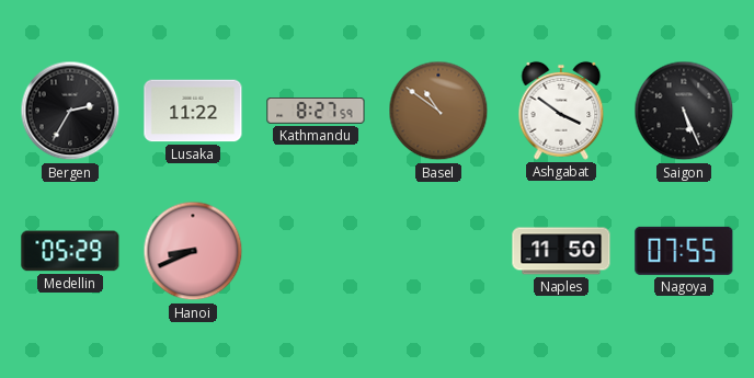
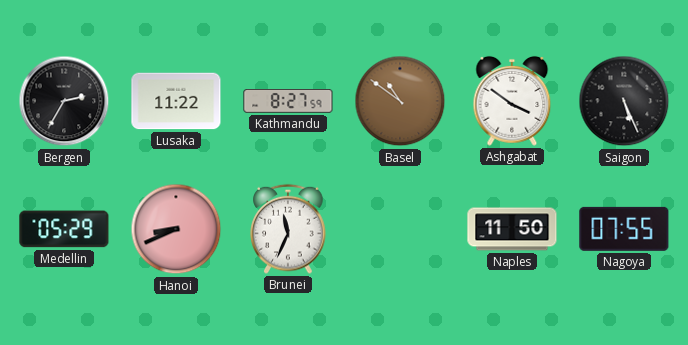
Brunei: none -> 11:34
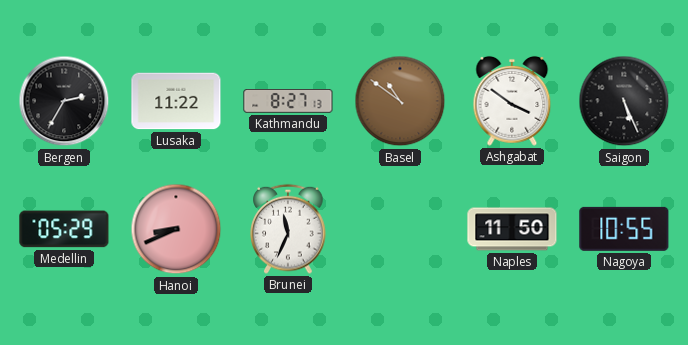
Kathmandu: 8:27:59 -> 8:27:13
Nagoya: 07:55 -> 10:55
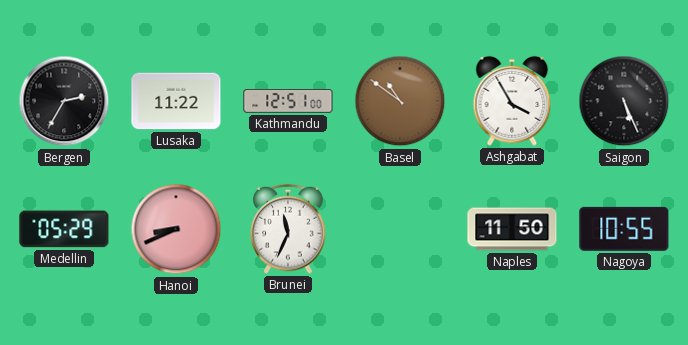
Kathmandu: 8:27 -> 12:51
Ashgabat: 3:51 -> 3:55
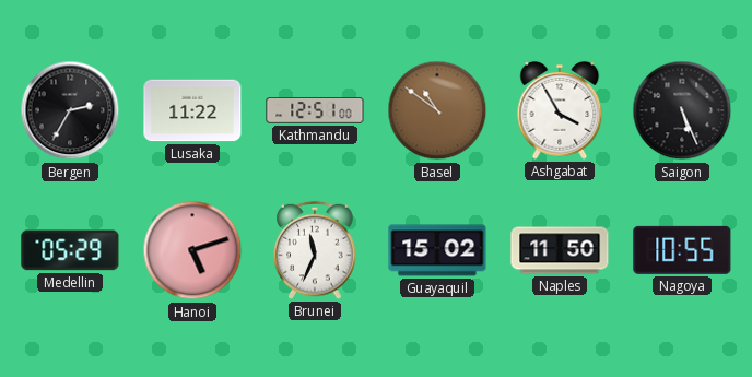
Hanoi: 8:41 -> 5:12
Guayaquil: none -> 15:02
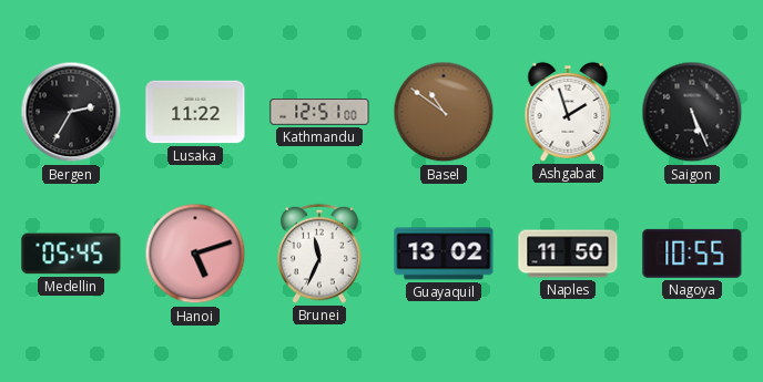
Ashgabat: 3:55 -> 1:57
Medellin: 05:29 -> 05:45
Guayaquil: 15:02 -> 13:02
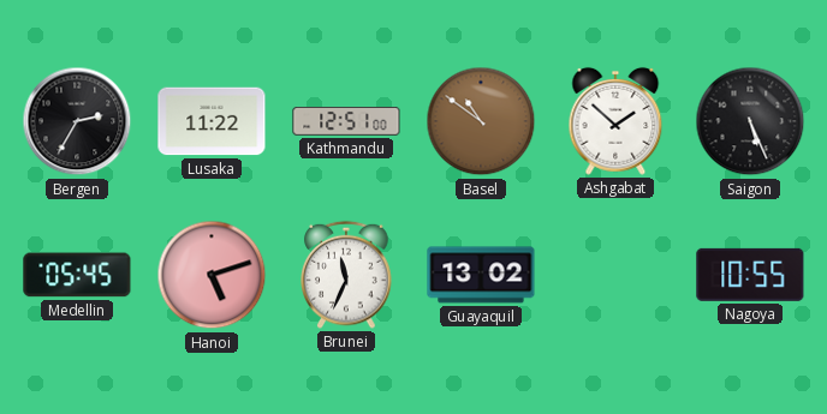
Ashgabat: 1:57 -> 1:52
Naples: 11:50 -> none
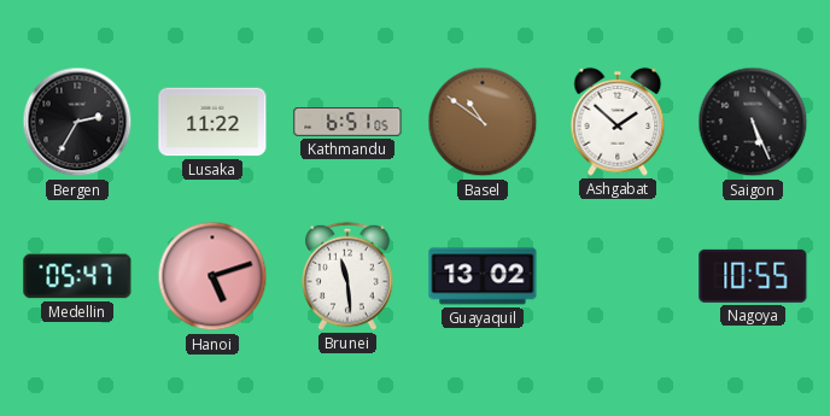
Kathmandu: 12:51 -> 6:51
Medellin: 05:45 -> 05:47
Brunei: 11:34 -> 11:29
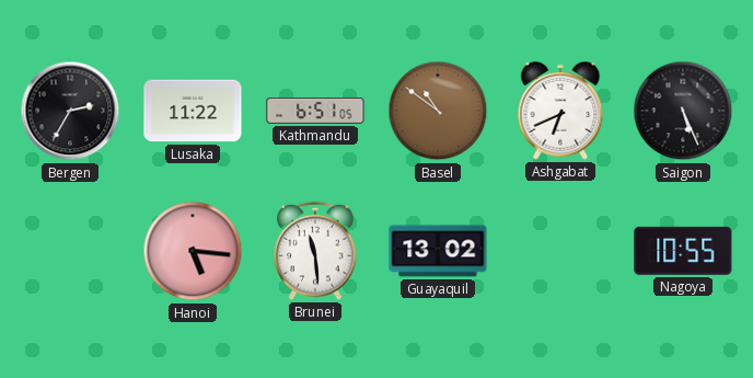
Ashgabat: 1:52 -> 6:41
Medellin: 05:47 -> none
Hanoi: 5:12 -> 5:16
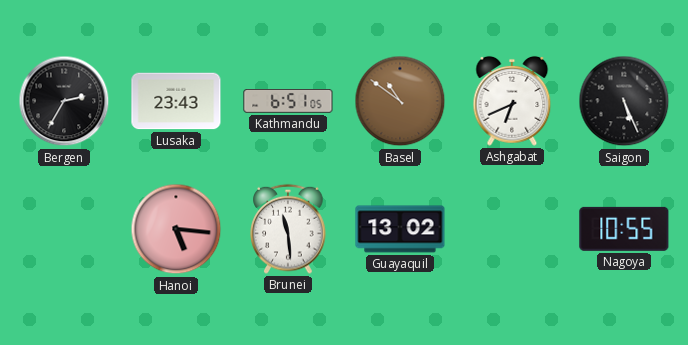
Lusaka: 11:22 -> 23:43
